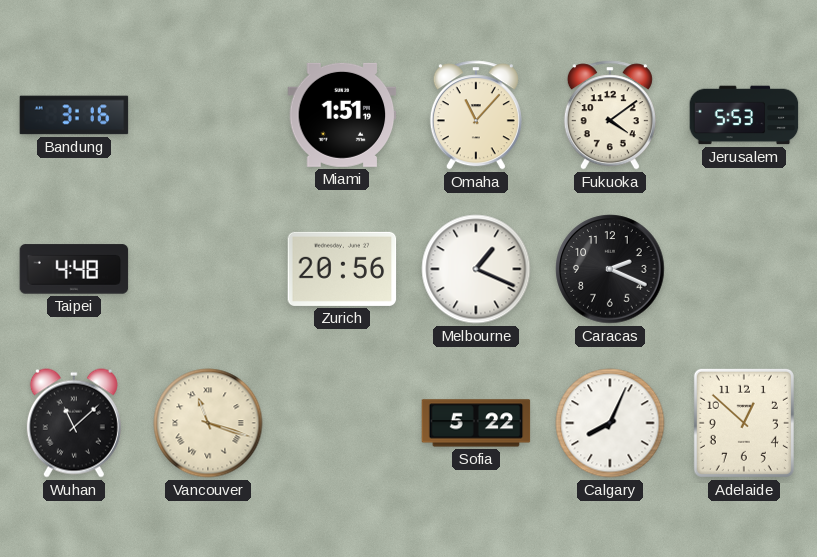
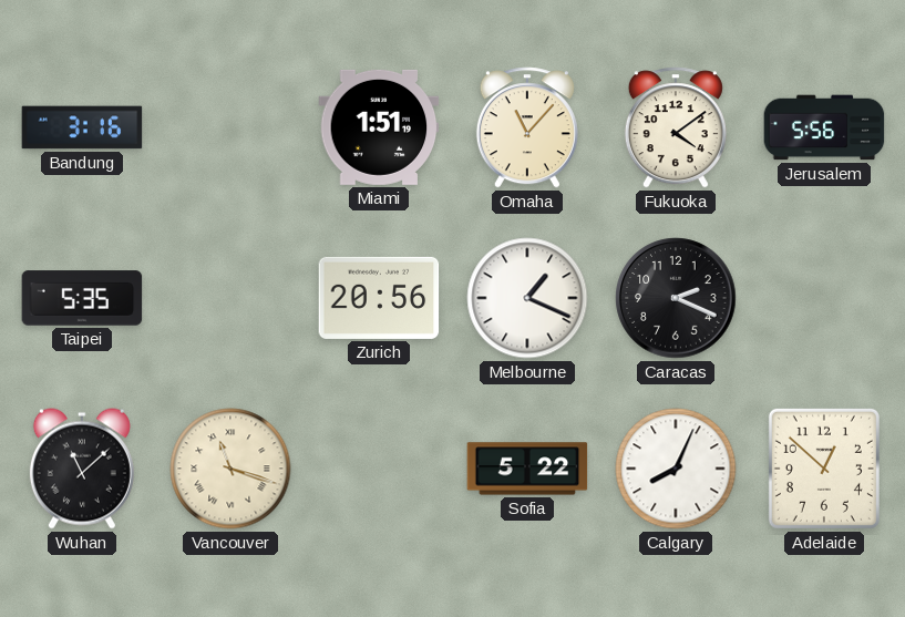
Jerusalem: 5:53 -> 5:56
Taipei: 4:48 -> 5:35
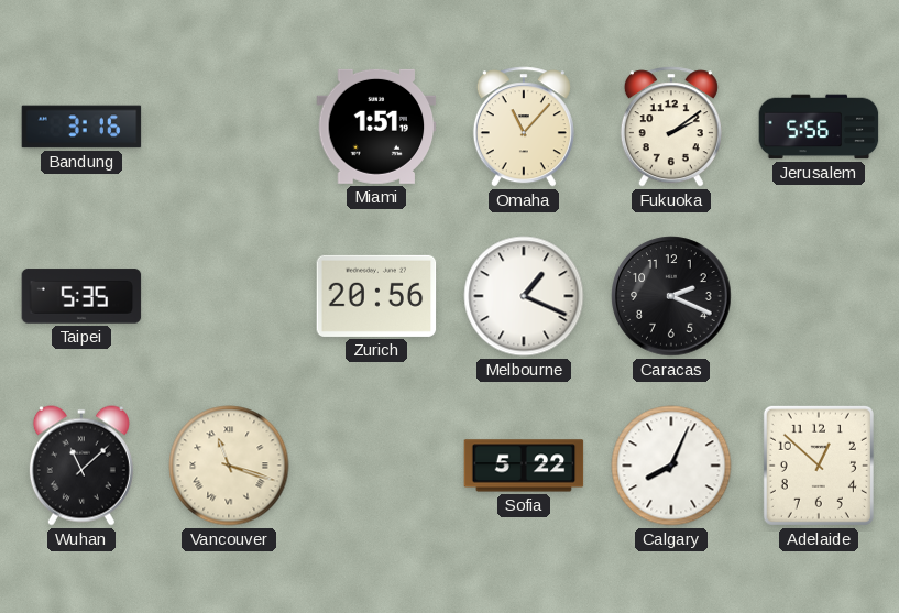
Fukuoka: 4:09 -> 2:09
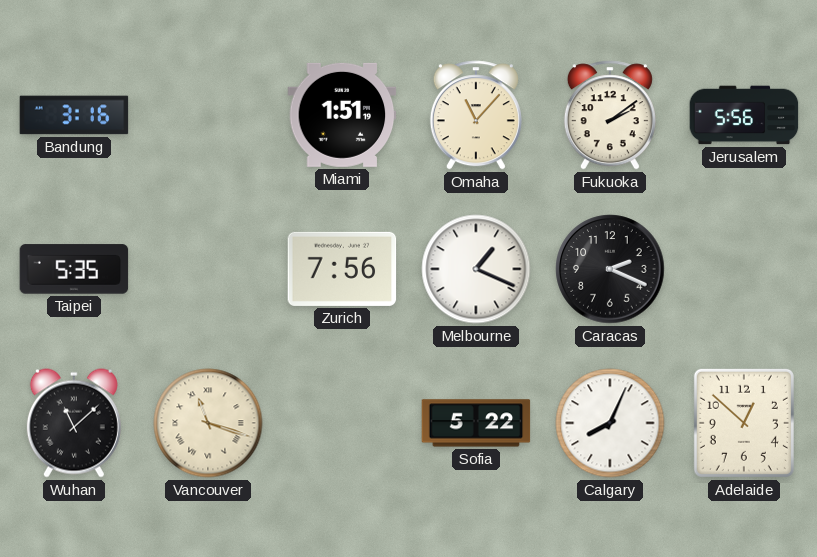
Zurich: 20:56 -> 7:56
